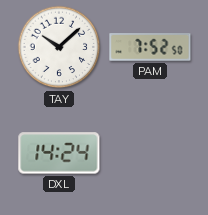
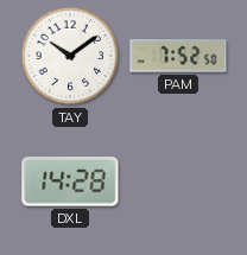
TAY: 10:08 -> 10:09
DXL: 14:24 -> 14:28
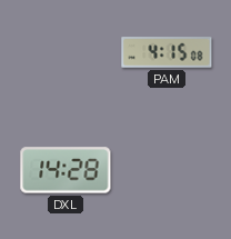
TAY: 10:09 -> none
PAM: 7:52 -> 4:15
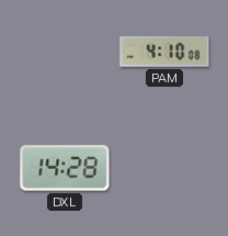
PAM: 4:15 -> 4:10
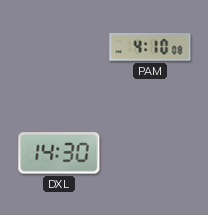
DXL: 14:28 -> 14:30
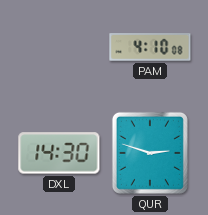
QUR: none -> 2:48
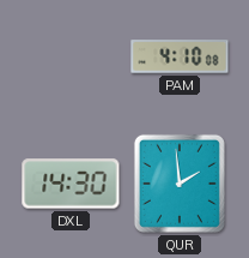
QUR: 2:48 -> 1:59
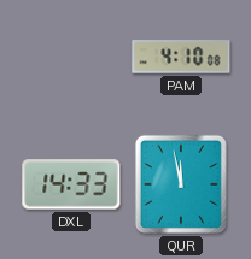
DXL: 14:30 -> 14:33
QUR: 1:59 -> 11:58
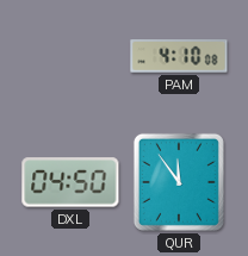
DXL: 14:33 -> 04:50
QUR: 11:58 -> 11:54
